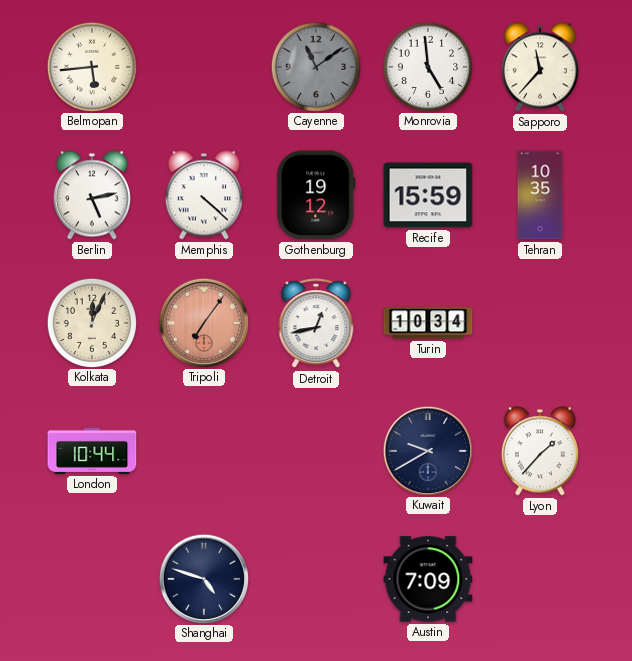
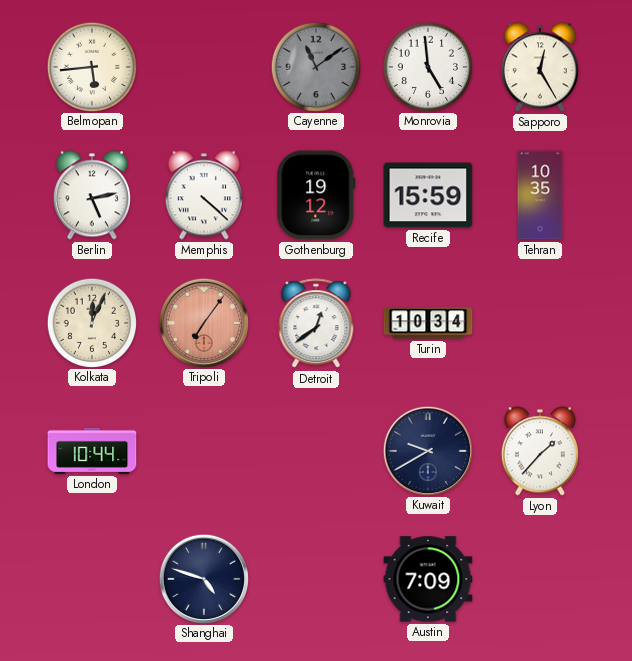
Sapporo: 11:37 -> 12:25
Detroit: 12:43 -> 12:39
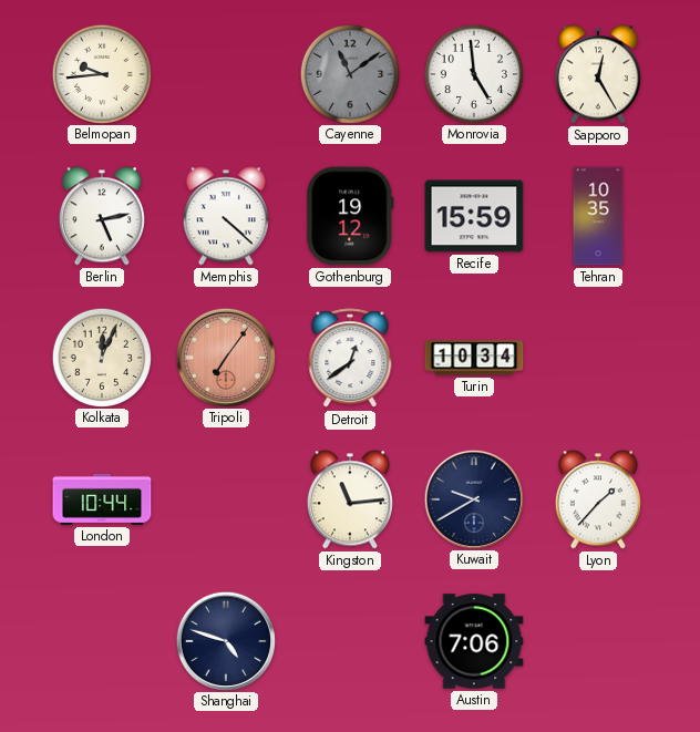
Belmopan: 5:44 -> 9:44
Kingston: none -> 11:14
Austin: 7:09 -> 7:06
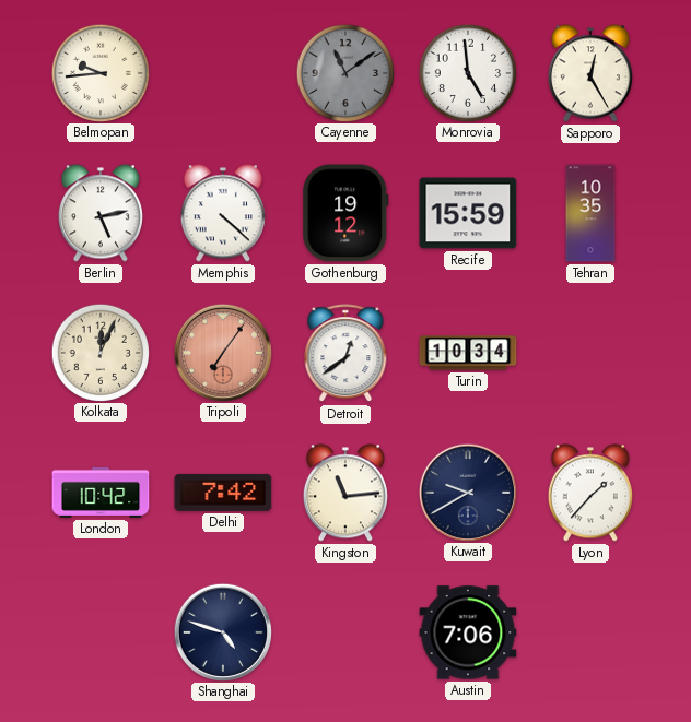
London: 10:44 -> 10:42
Delhi: none -> 7:42
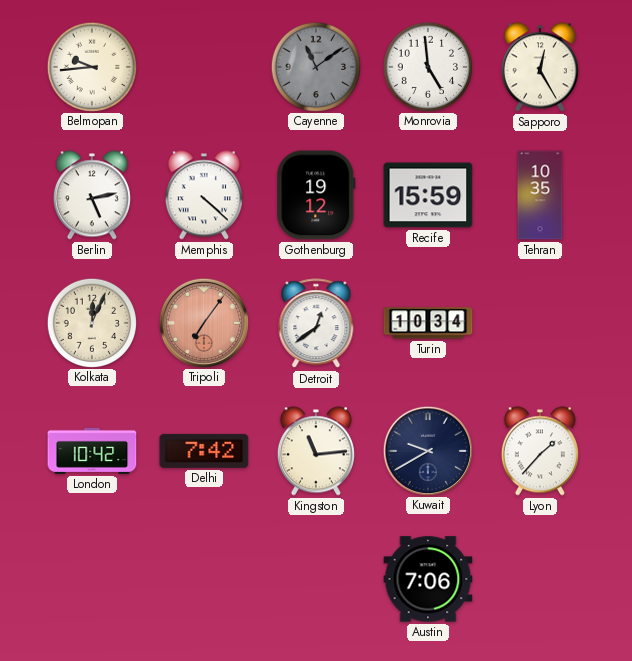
Shanghai: 4:48 -> none
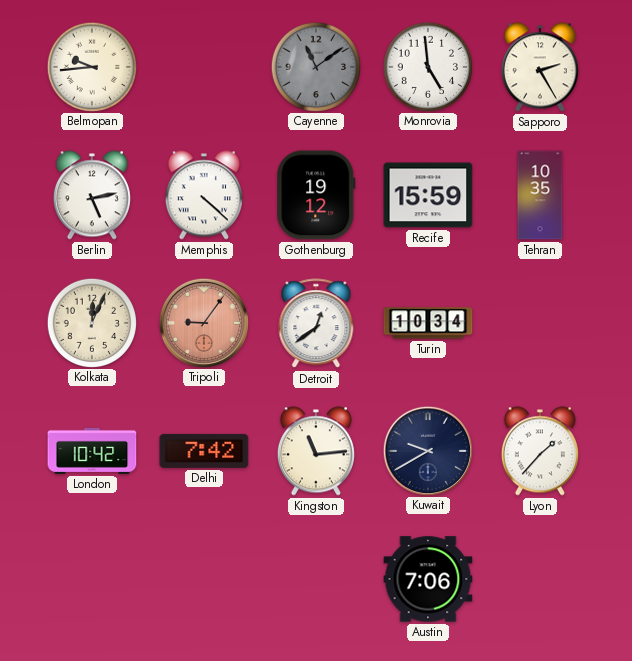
Sapporo: 12:25 -> 2:25
Tripoli: 7:06 -> 9:06
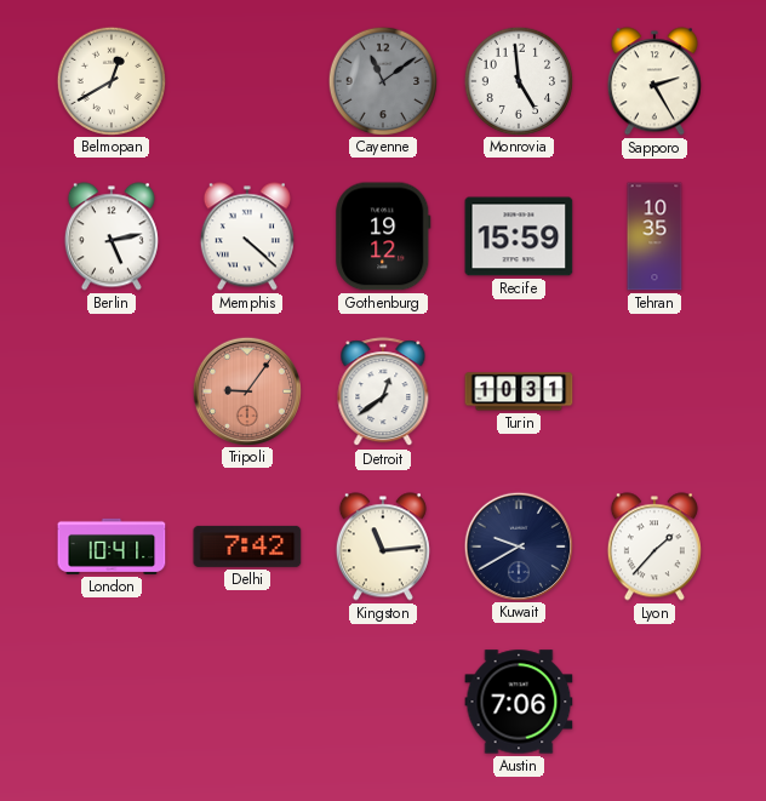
Belmopan: 9:44 -> 12:40
Kolkata: 12:04 -> none
Turin: 10:34 -> 10:31
London: 10:42 -> 10:41
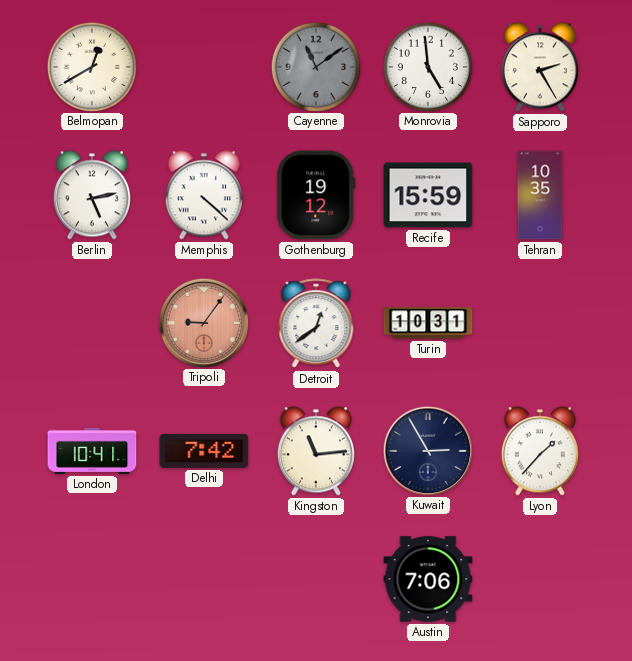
Kuwait: 9:40 -> 2:55
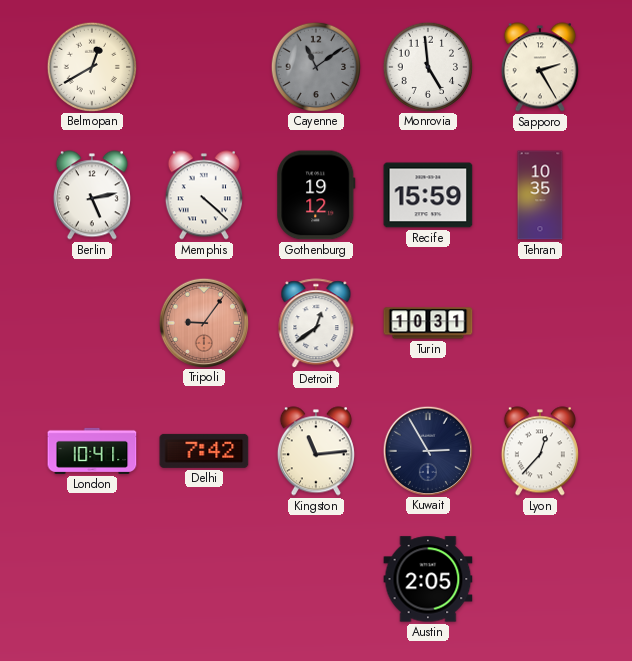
Lyon: 1:37 -> 12:37
Austin: 7:06 -> 2:05
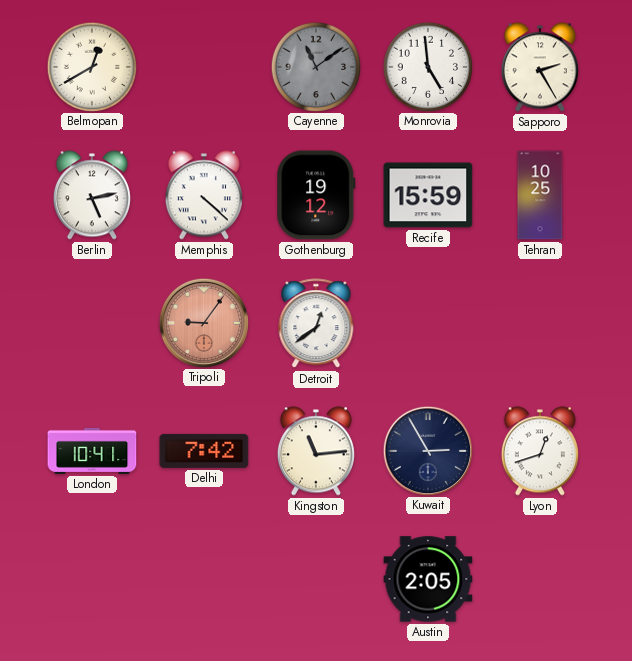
Tehran: 10:35 -> 10:25
Turin: 10:31 -> none
Lyon: 12:37 -> 12:42
